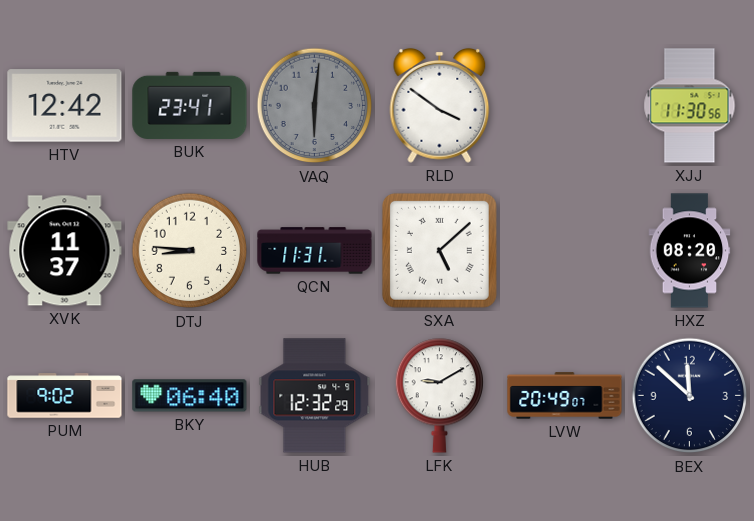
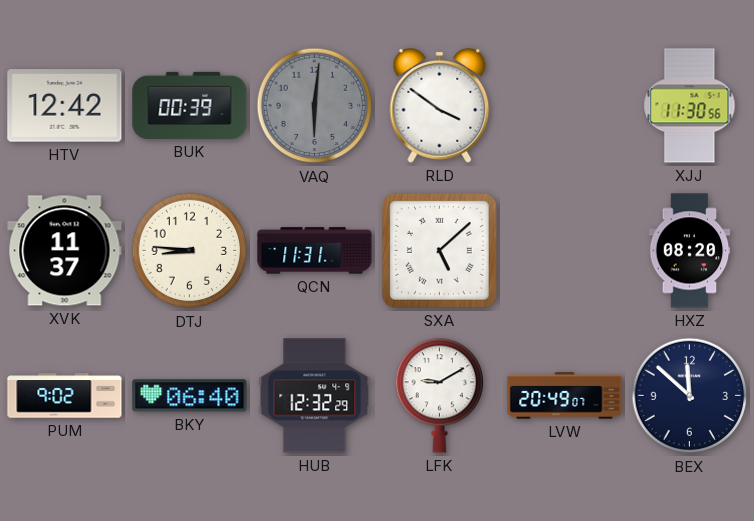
BUK: 23:41 -> 00:39
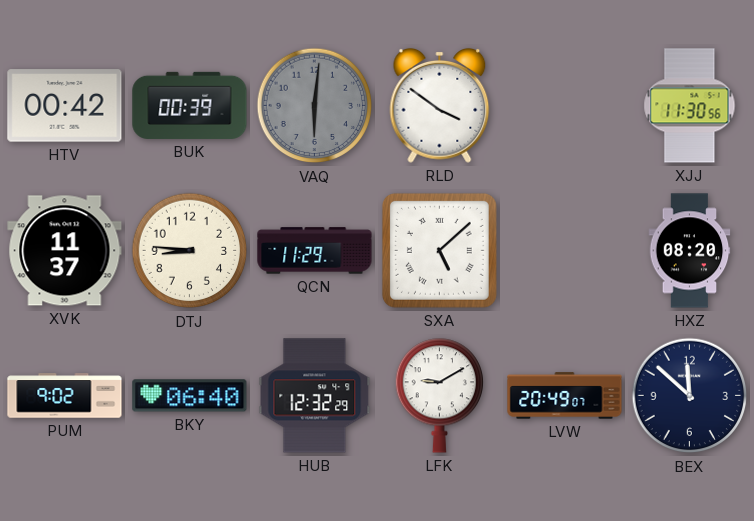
HTV: 12:42 -> 00:42
QCN: 11:31 -> 11:29
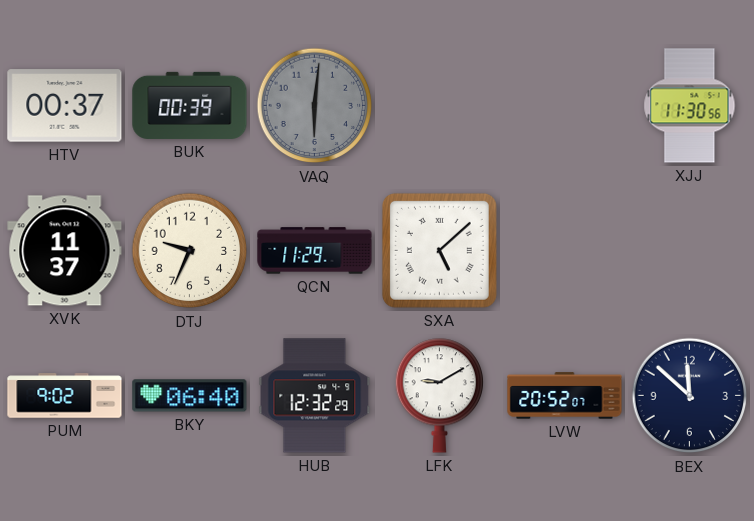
HTV: 00:42 -> 00:37
RLD: 3:51 -> none
DTJ: 8:46 -> 9:34
HXZ: 08:20 -> none
LVW: 20:49 -> 20:52
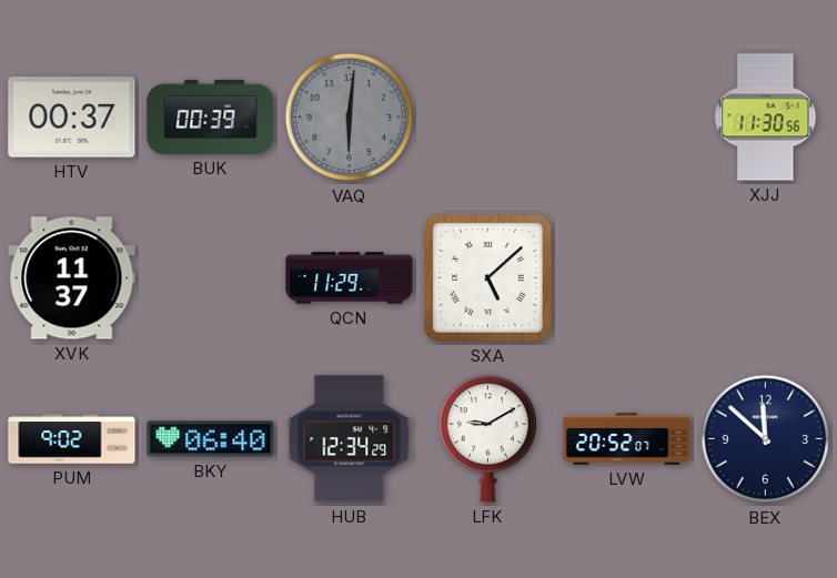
DTJ: 9:34 -> none
HUB: 12:32 -> 12:34
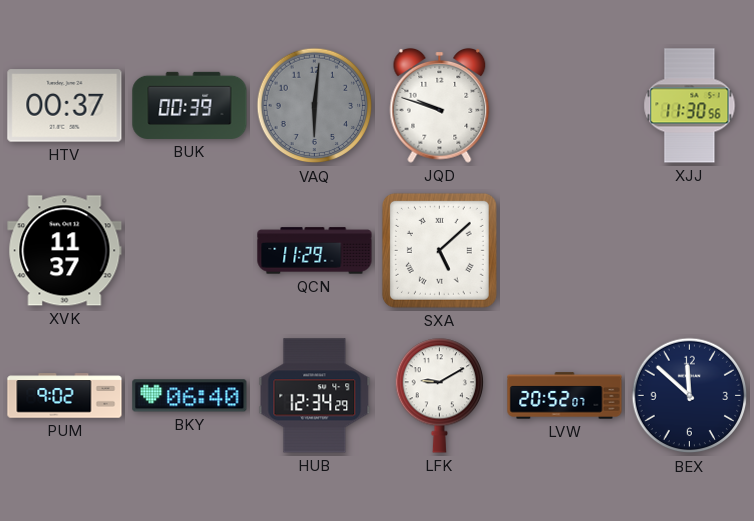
JQD: none -> 9:48
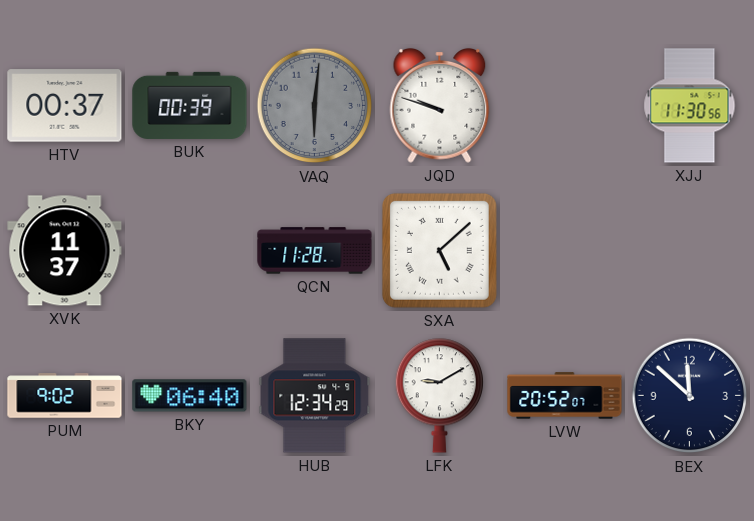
QCN: 11:29 -> 11:28
